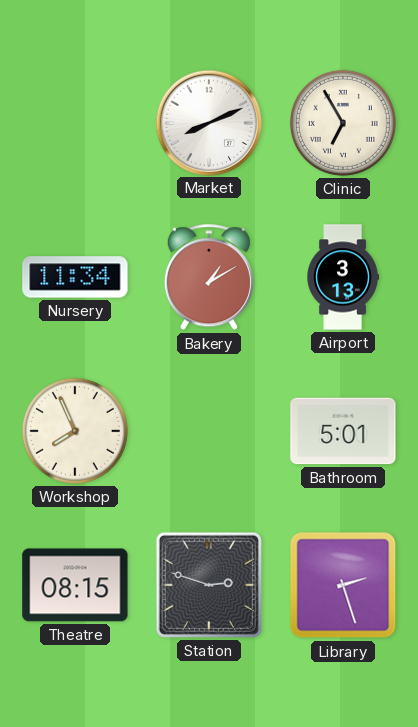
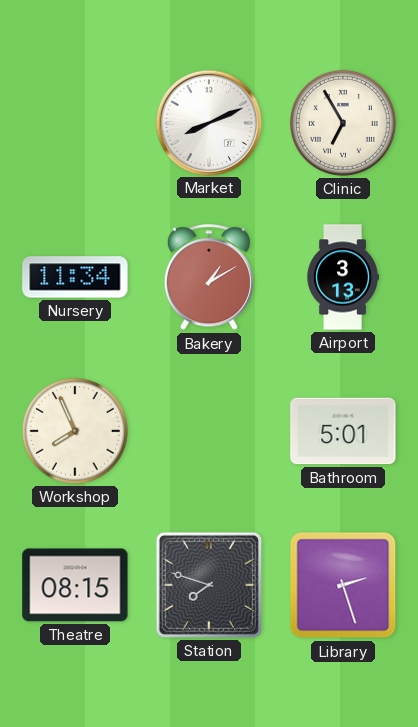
Station: 2:48 -> 7:48
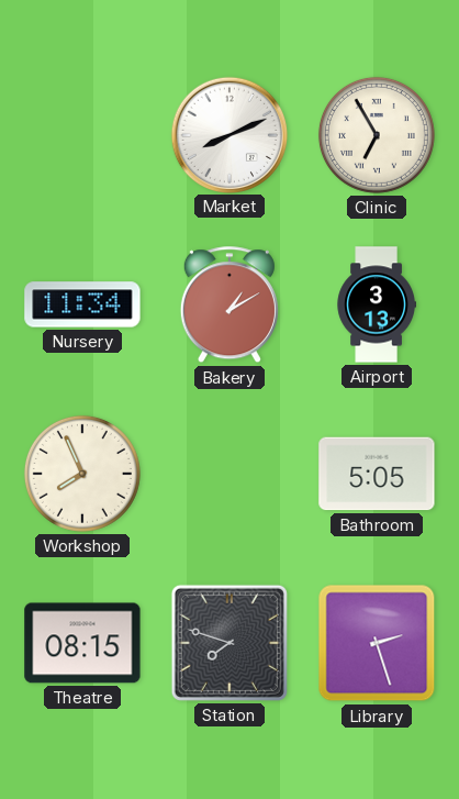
Bathroom: 5:01 -> 5:05
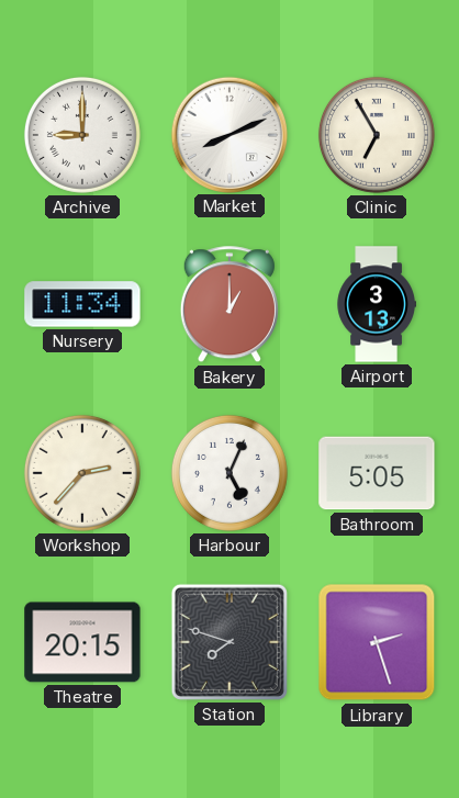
Archive: none -> 9:00
Bakery: 1:10 -> 1:00
Workshop: 7:56 -> 2:37
Harbour: none -> 5:04
Theatre: 08:15 -> 20:15
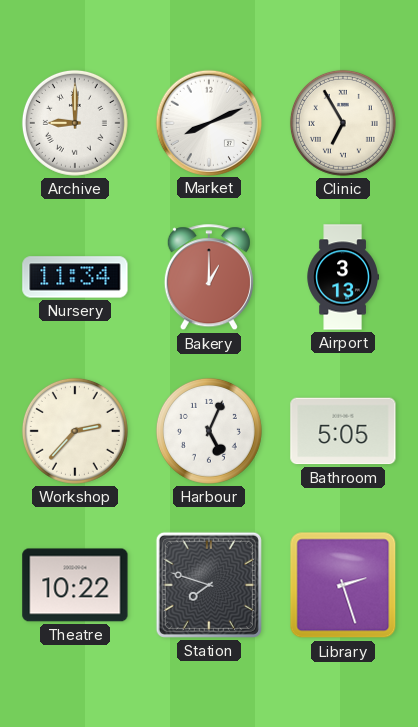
Theatre: 20:15 -> 10:22
